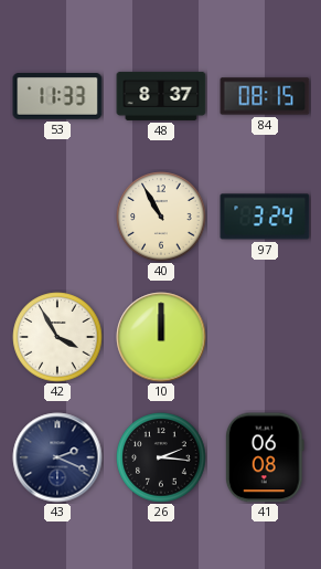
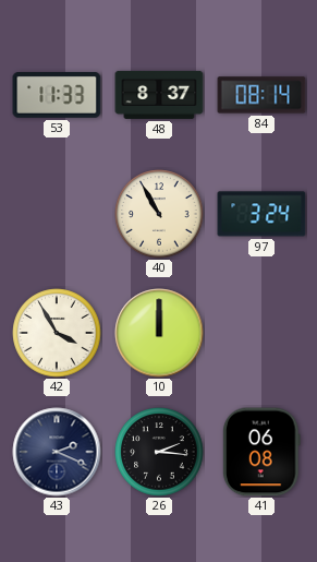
84: 08:15 -> 08:14
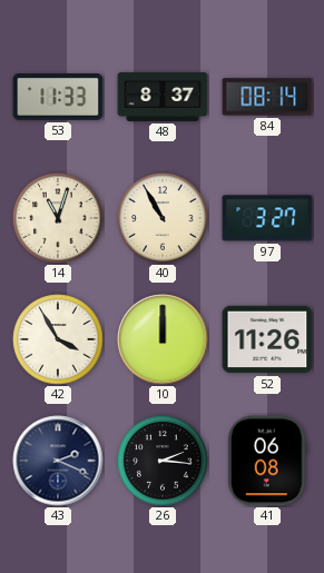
14: none -> 11:03
97: 3:24 -> 3:27
52: none -> 11:26
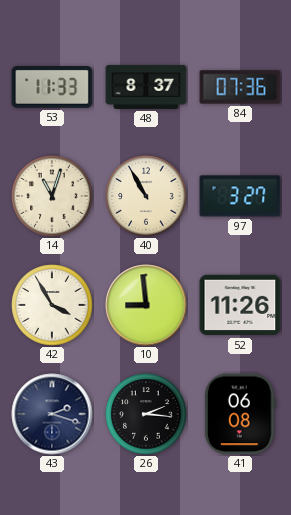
84: 08:14 -> 07:36
10: 12:00 -> 8:59
43: 2:19 -> 2:18
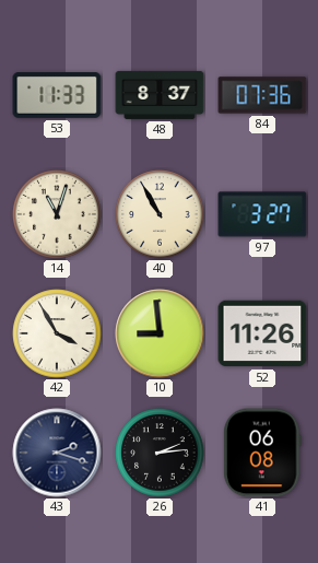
26: 2:16 -> 2:14
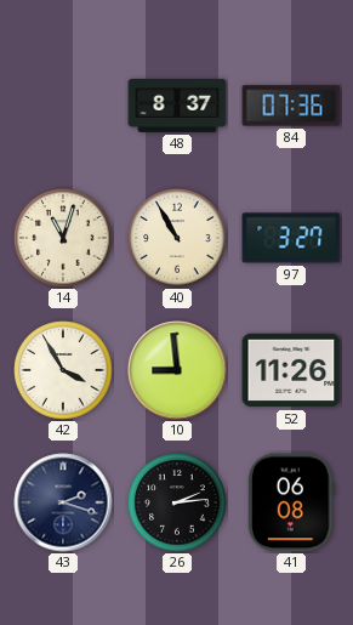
53: 11:33 -> none
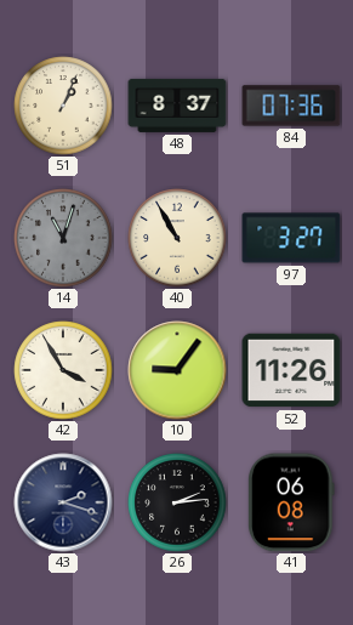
51: none -> 1:04
14 dial: cream -> grey
10: 8:59 -> 9:06
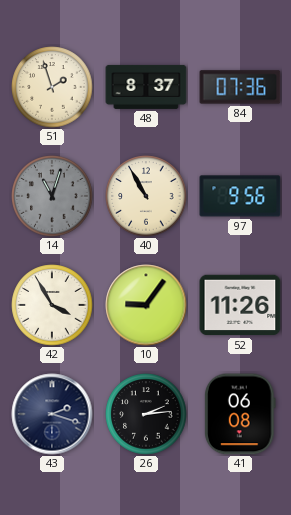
51: 1:04 -> 1:57
97: 3:27 -> 9:56
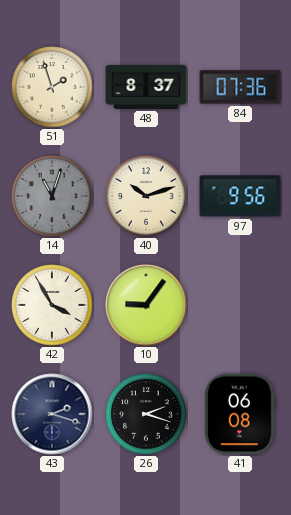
40: 10:55 -> 10:12
52: 11:26 -> none
26: 2:14 -> 2:18
